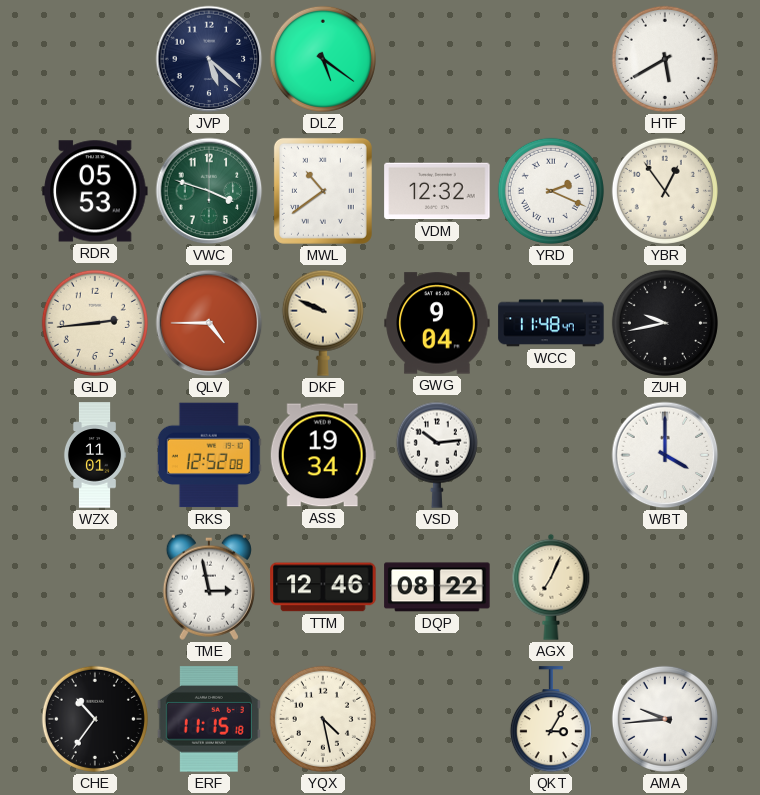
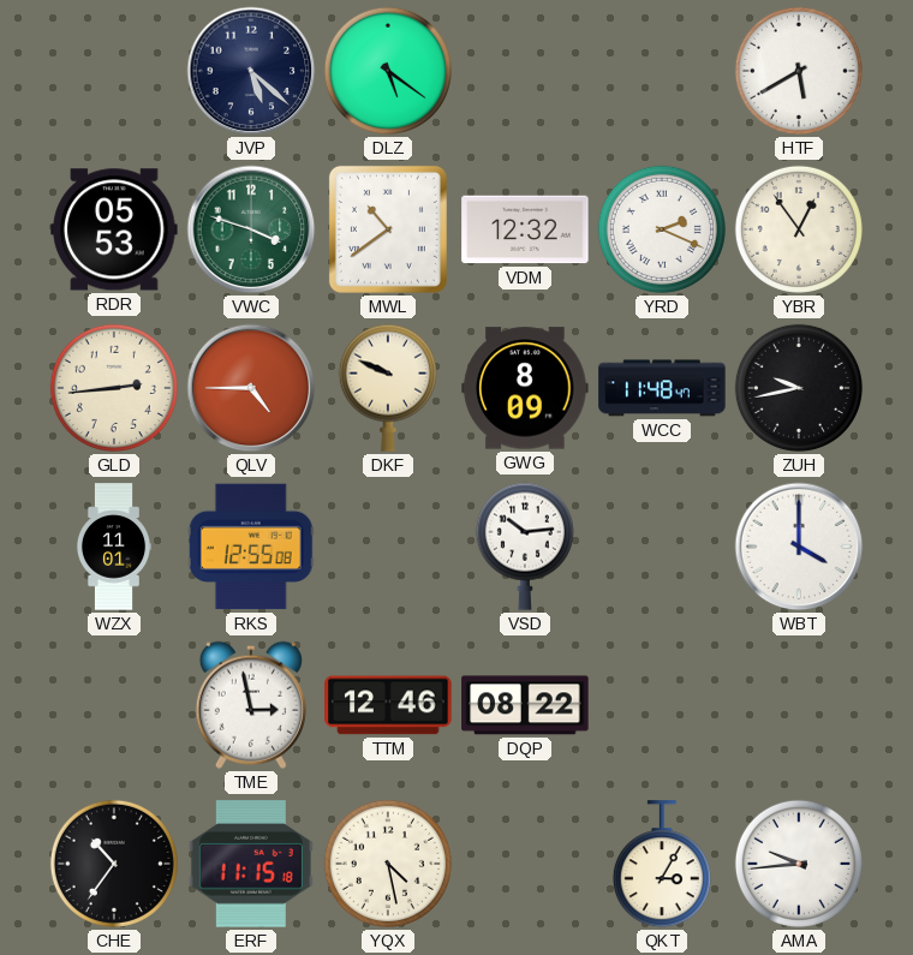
GWG: 9:04 -> 8:09
RKS: 12:52 -> 12:55
ASS: 19:34 -> none
AGX: 7:04 -> none
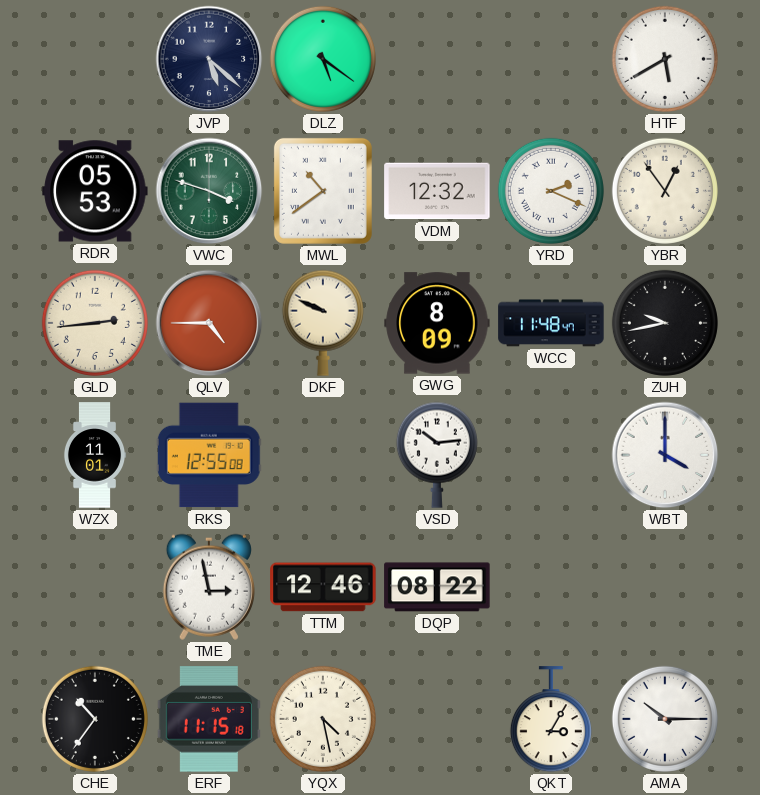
AMA: 9:44 -> 10:15
